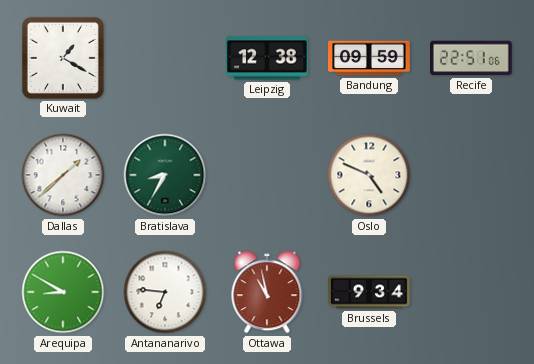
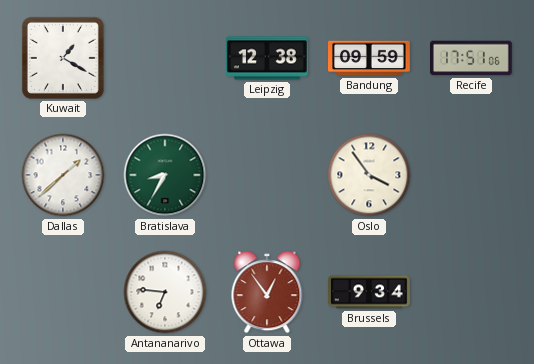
Recife: 22:51 -> 17:51
Oslo: 4:49 -> 3:54
Arequipa: 8:50 -> none
Ottawa: 10:58 -> 12:54
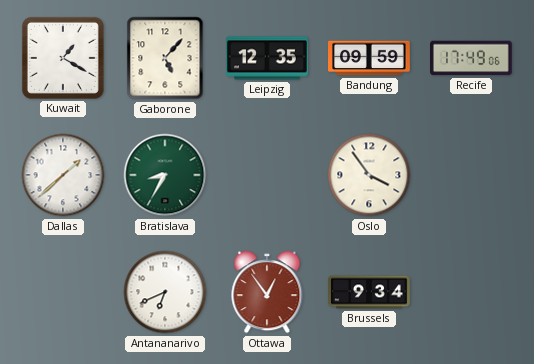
Gaborone: none -> 5:07
Leipzig: 12:38 -> 12:35
Recife: 17:51 -> 17:49
Antananarivo: 6:46 -> 6:41
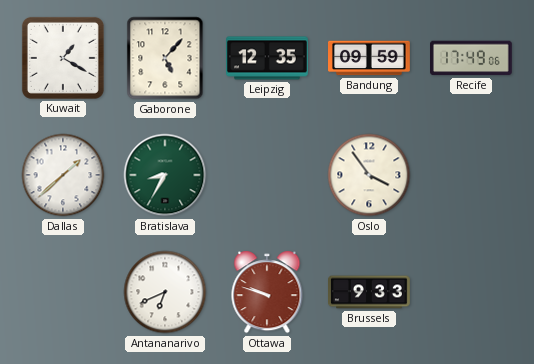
Ottawa: 12:54 -> 9:48
Brussels: 9:34 -> 9:33
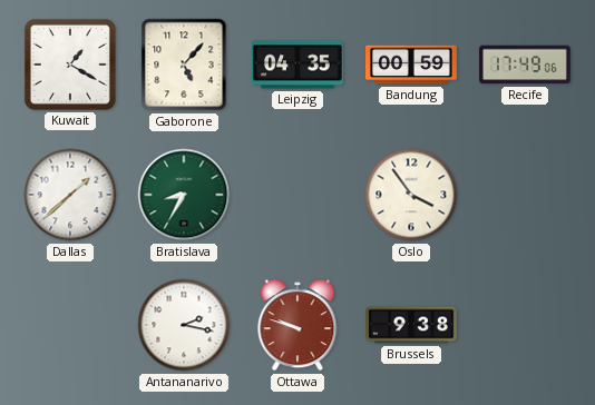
Leipzig: 12:35 -> 04:35
Bandung: 09:59 -> 00:59
Antananarivo: 6:41 -> 2:17
Brussels: 9:33 -> 9:38
